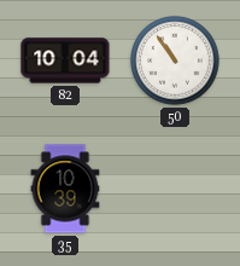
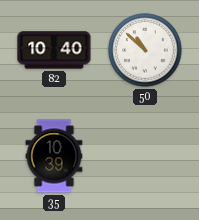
82: 10:04 -> 10:40
50: 10:54 -> 10:52
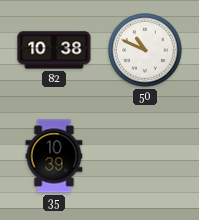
82: 10:40 -> 10:38
50: 10:52 -> 10:49
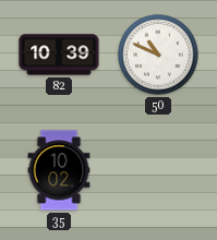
82: 10:38 -> 10:39
35: 10:39 -> 10:02
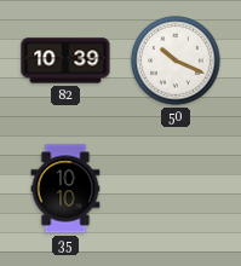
50: 10:49 -> 10:19
35: 10:02 -> 10:10
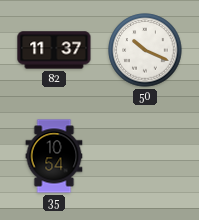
82: 10:39 -> 11:37
35: 10:10 -> 10:54
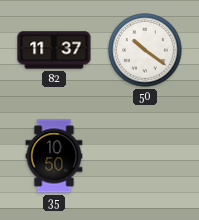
50: 10:19 -> 10:21
35: 10:54 -> 10:50
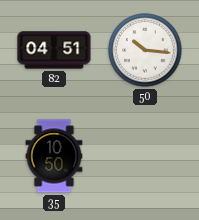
82: 11:37 -> 04:51
50: 10:21 -> 10:16
